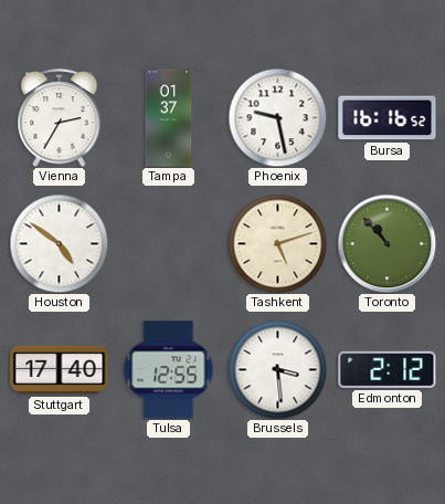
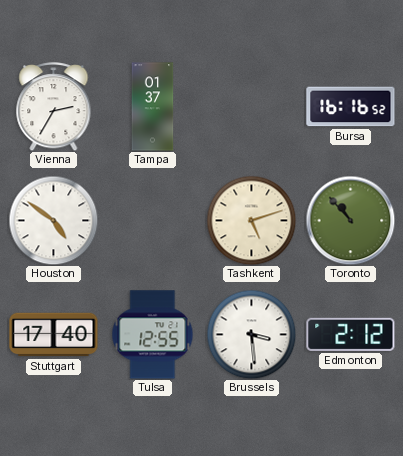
Phoenix: 9:28 -> none
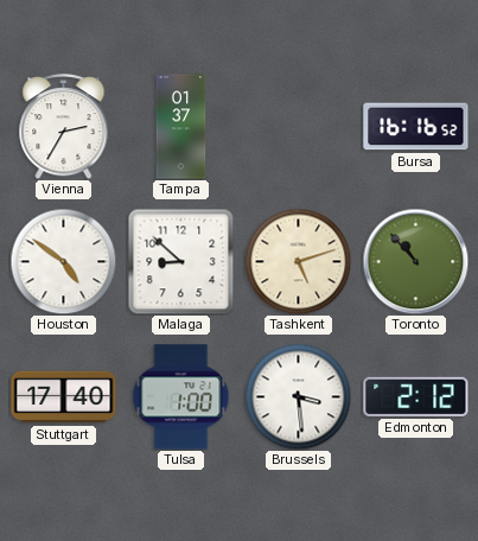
Malaga: none -> 8:52
Tulsa: 12:55 -> 1:00
